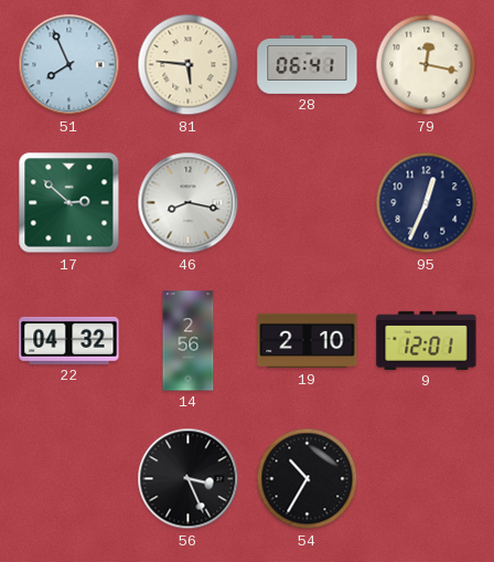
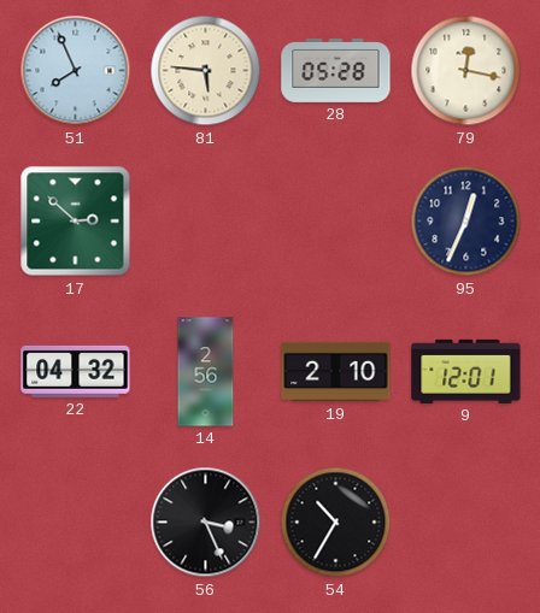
28: 06:41 -> 05:28
46: 8:17 -> none
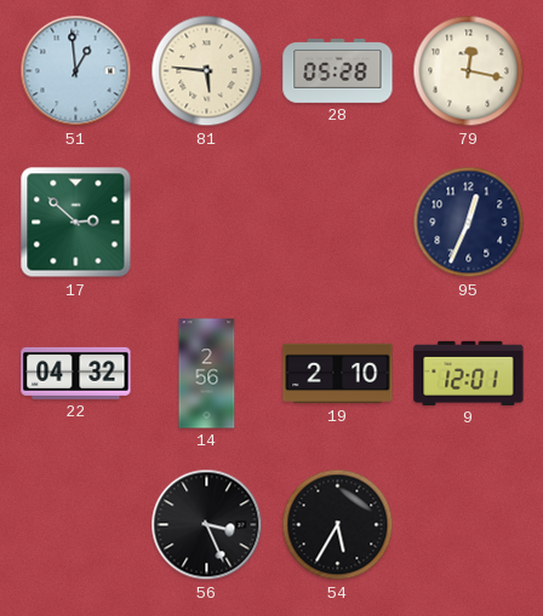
51: 7:56 -> 12:59
54: 10:35 -> 5:35
